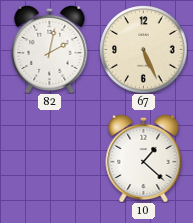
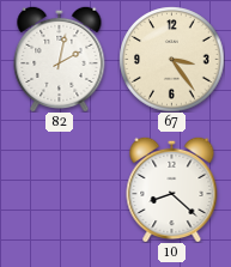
67: 5:26 -> 3:24
10: 1:22 -> 8:22
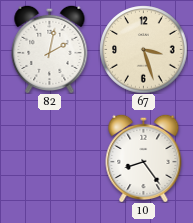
67: 3:24 -> 3:27
10: 8:22 -> 8:24
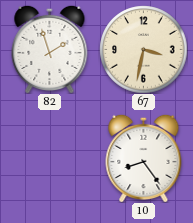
82: 2:02 -> 1:57
67: 3:27 -> 3:32
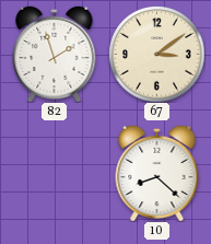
67: 3:32 -> 3:09
10: 8:24 -> 8:22
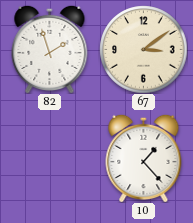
10: 8:22 -> 1:23
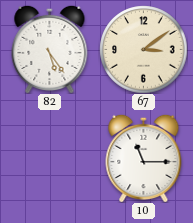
82: 1:57 -> 5:24
10: 1:23 -> 11:15
